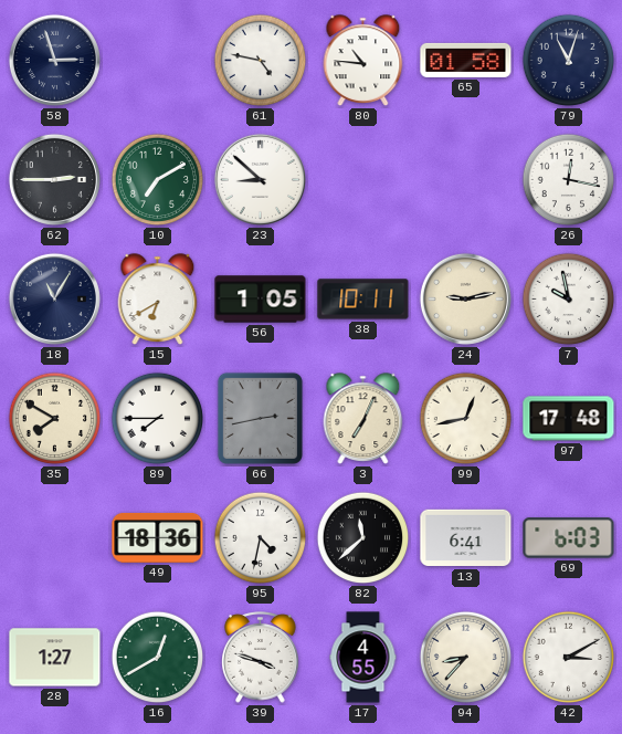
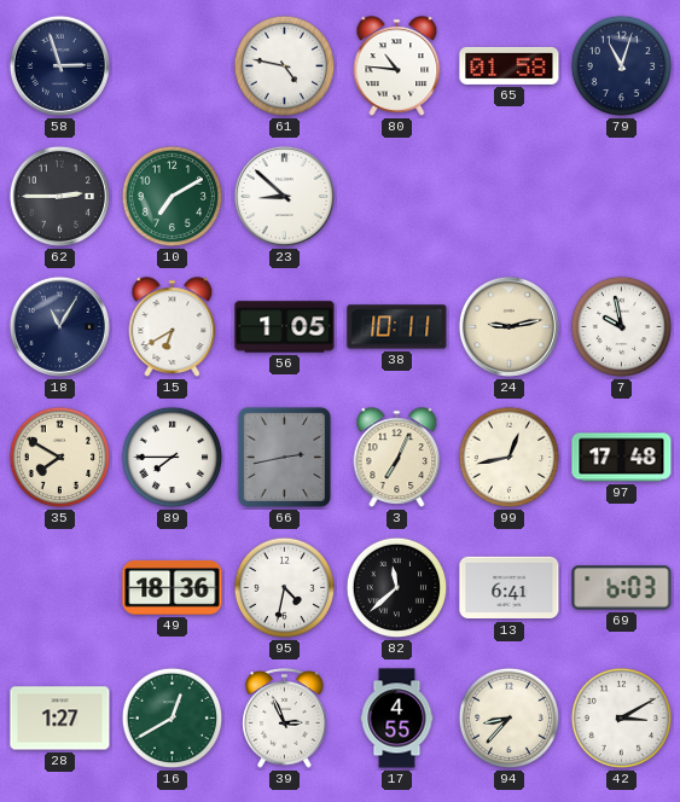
26: 12:17 -> none
39: 3:48 -> 2:56
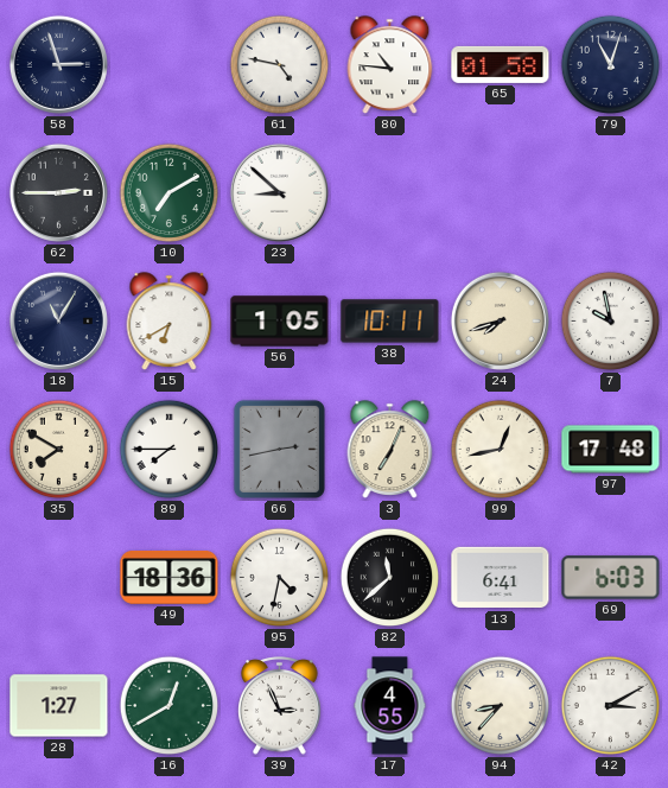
24: 9:13 -> 7:42
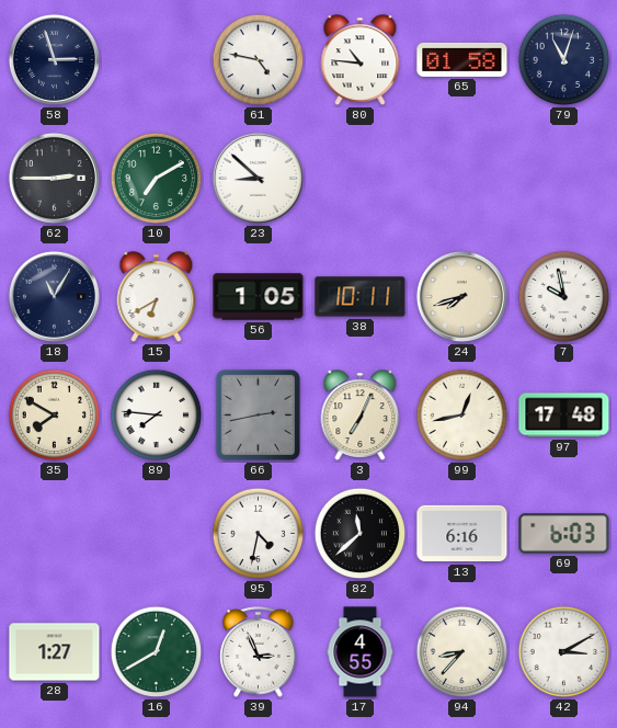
89: 7:45 -> 7:46
49: 18:36 -> none
13: 6:41 -> 6:16
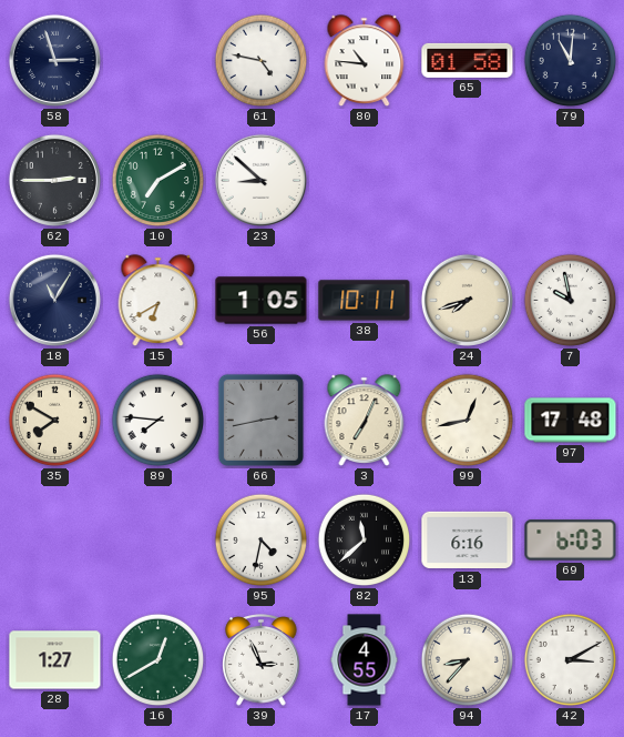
79: 11:03 -> 11:01
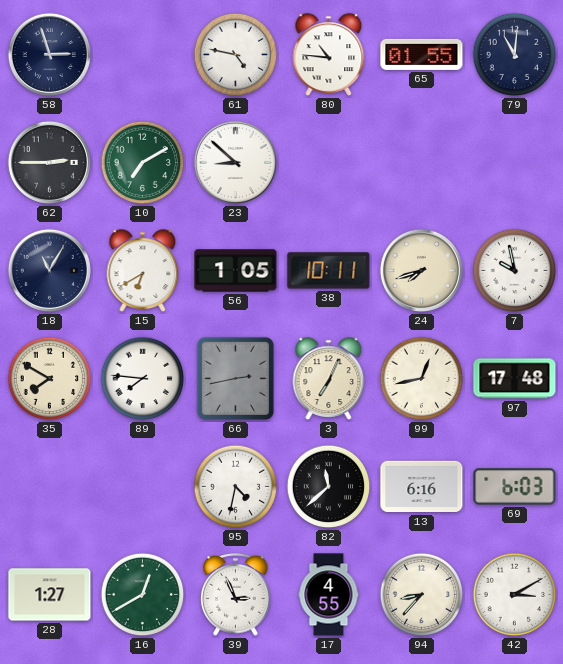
65: 01:58 -> 01:55
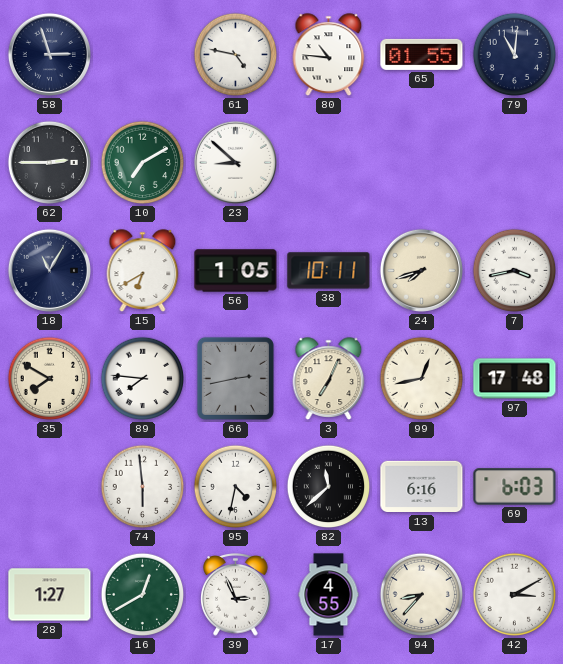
7: 9:58 -> 3:43
74: none -> 5:59
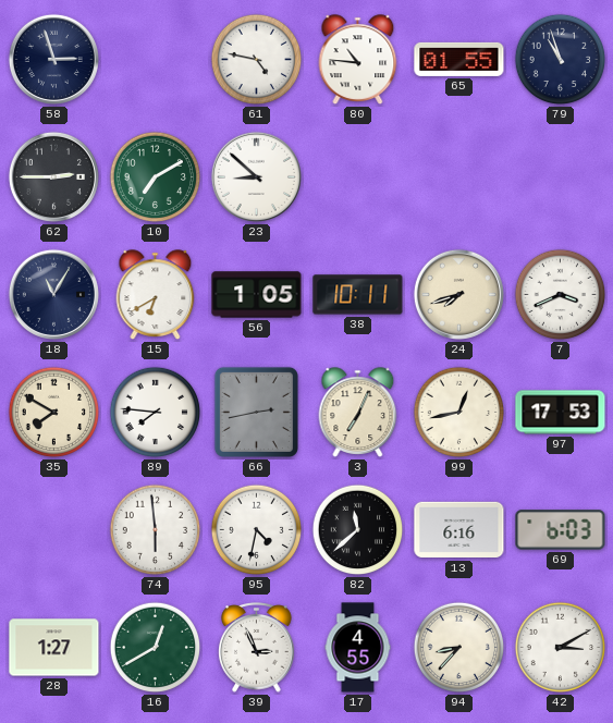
79: 11:01 -> 10:57
7: 3:43 -> 3:41
97: 17:48 -> 17:53
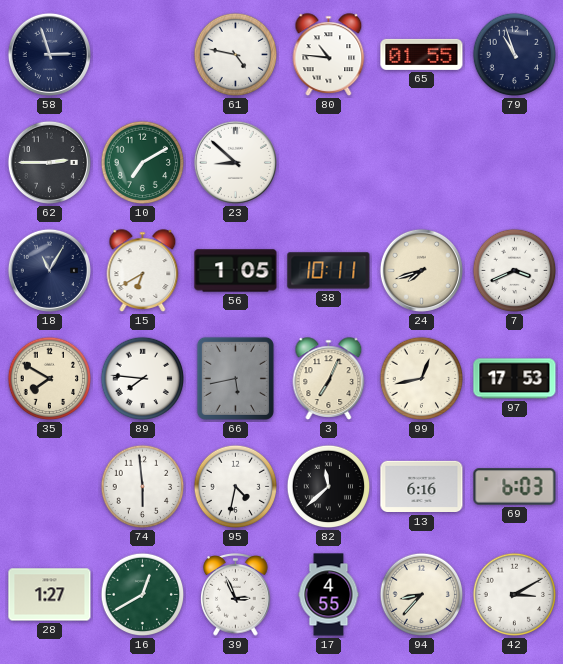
66: 2:43 -> 5:43
